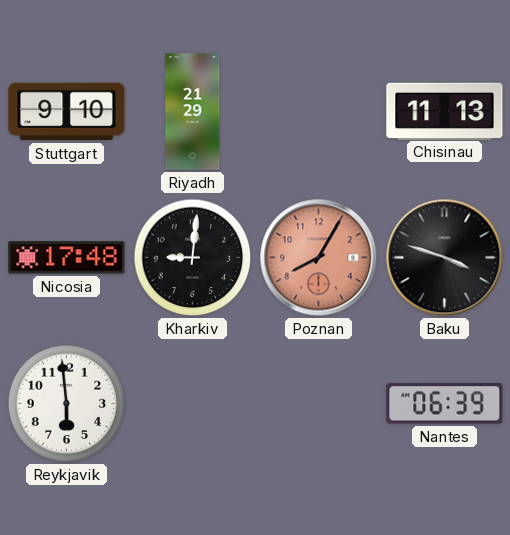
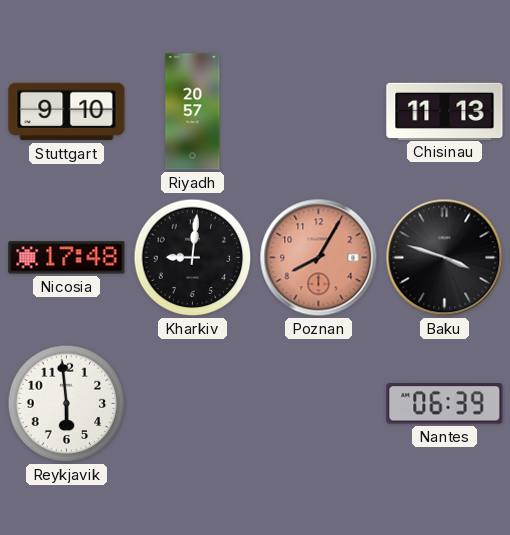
Riyadh: 21:29 -> 20:57
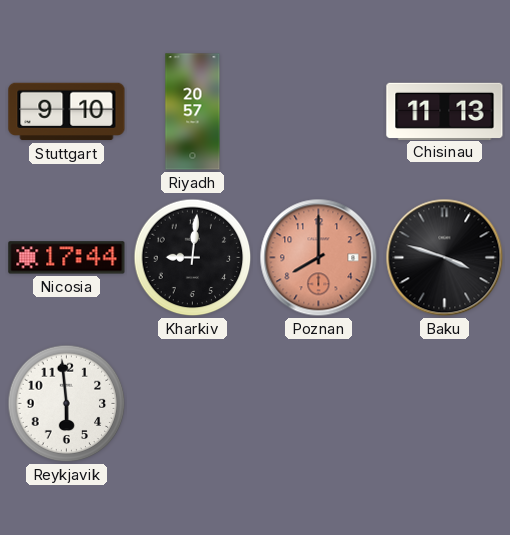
Nicosia: 17:48 -> 17:44
Poznan: 8:05 -> 8:00
Nantes: 06:39 -> none
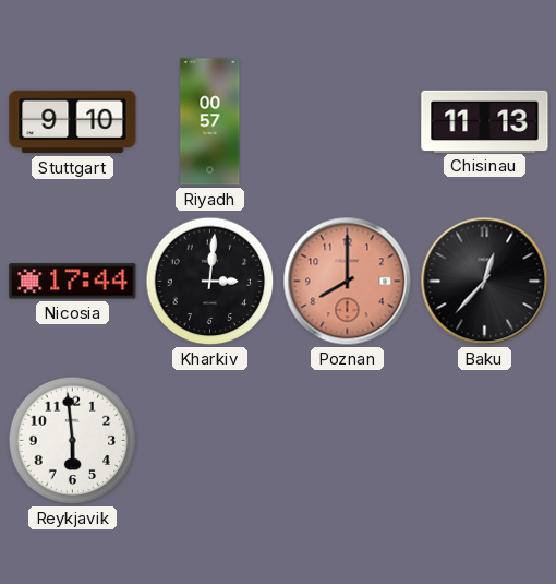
Riyadh: 20:57 -> 00:57
Kharkiv: 9:01 -> 3:01
Baku: 3:48 -> 12:37
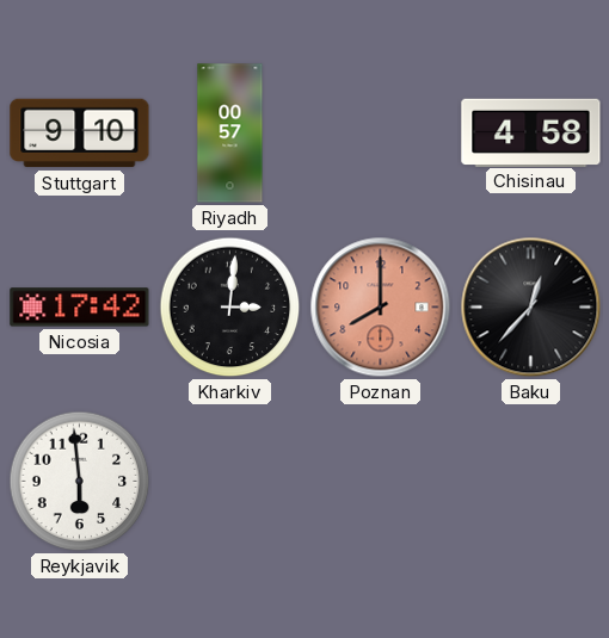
Chisinau: 11:13 -> 4:58
Nicosia: 17:44 -> 17:42
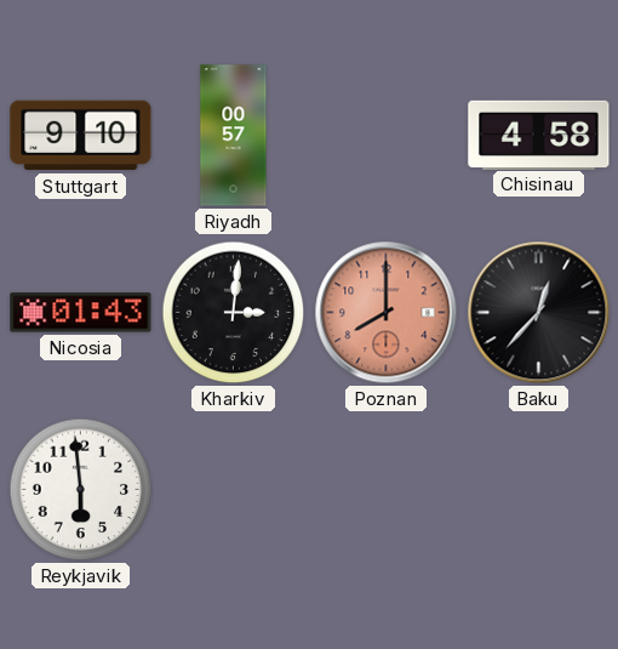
Nicosia: 17:42 -> 01:43
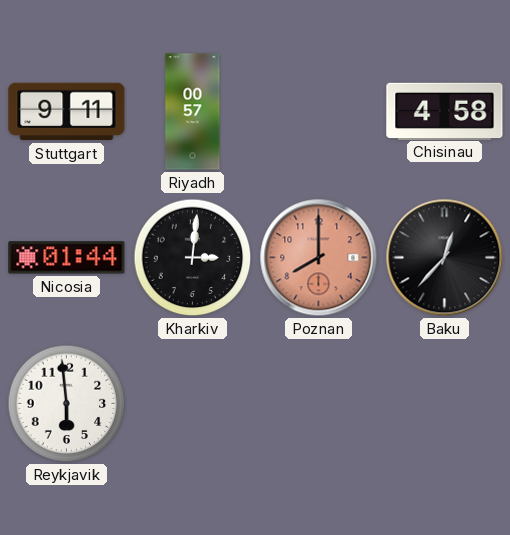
Stuttgart: 9:10 -> 9:11
Nicosia: 01:43 -> 01:44
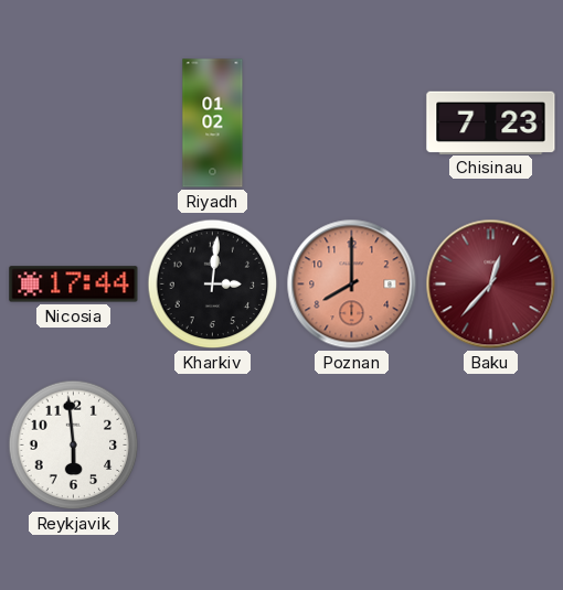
Stuttgart: 9:11 -> none
Riyadh: 00:57 -> 01:02
Chisinau: 4:58 -> 7:23
Nicosia: 01:44 -> 17:44
Baku dial: black -> burgundy
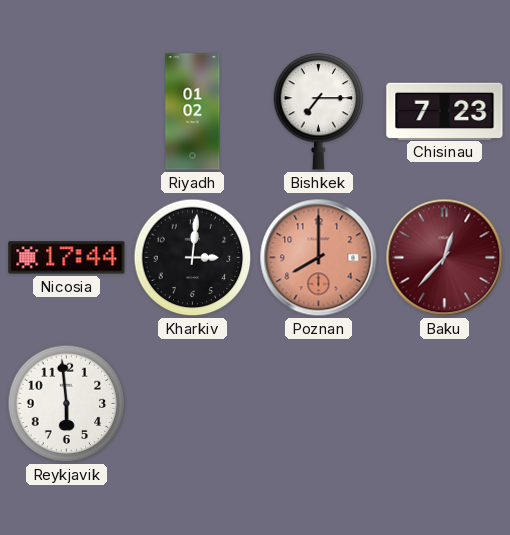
Bishkek: none -> 7:15
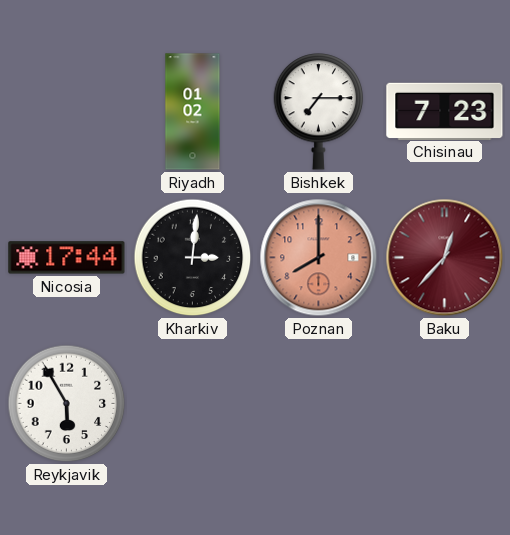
Reykjavik: 5:59 -> 5:55
